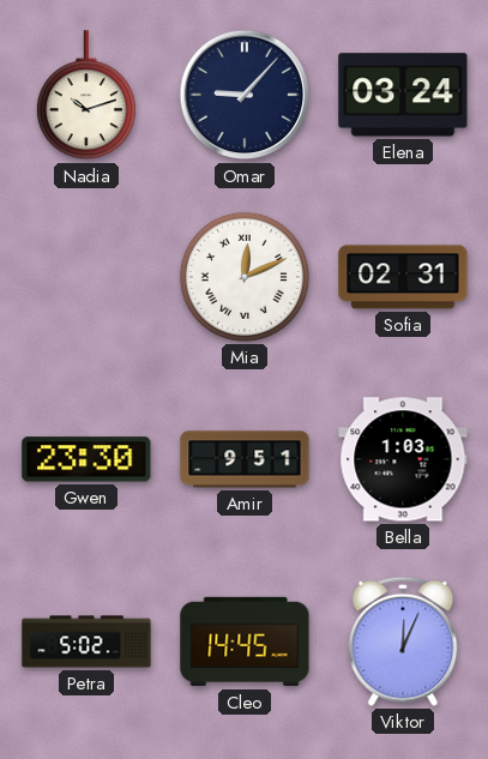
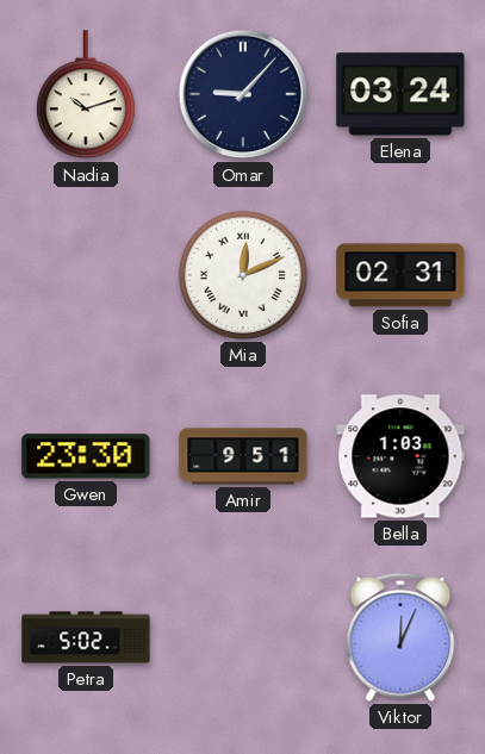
Cleo: 14:45 -> none
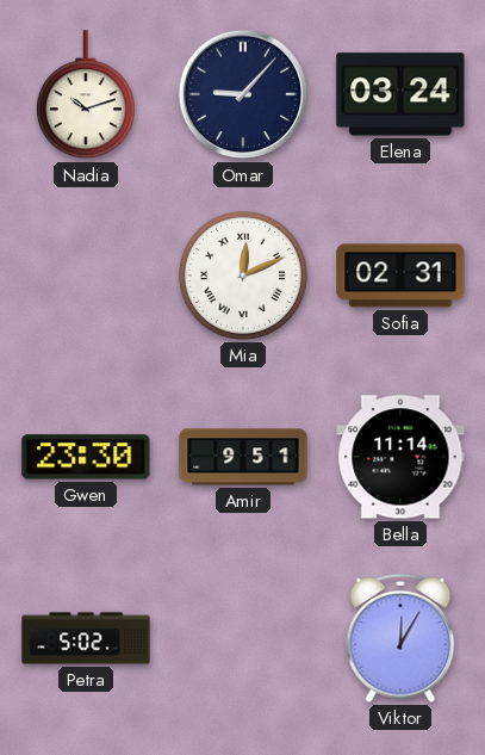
Bella: 1:03 -> 11:14
Viktor: 12:04 -> 12:05
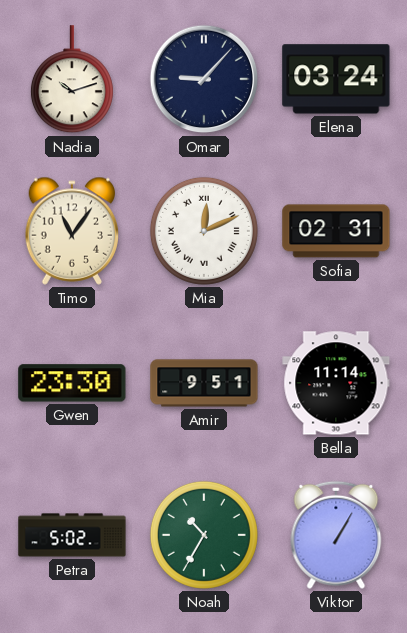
Timo: none -> 11:06
Noah: none -> 10:35
Viktor: 12:05 -> 1:05
